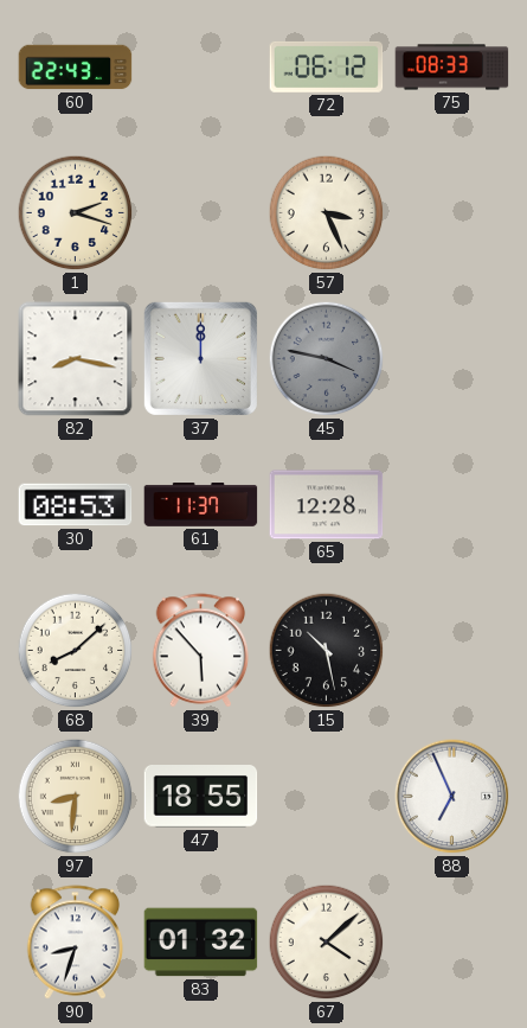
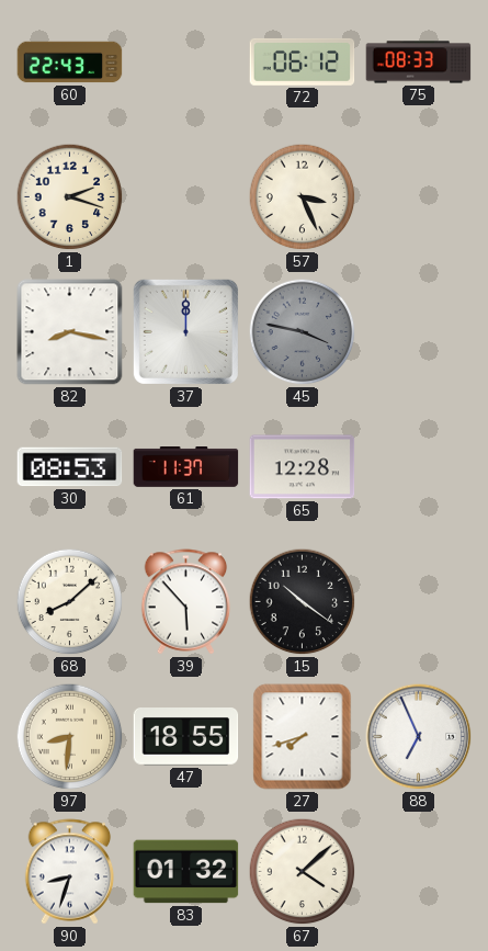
15: 10:28 -> 10:21
27: none -> 7:42
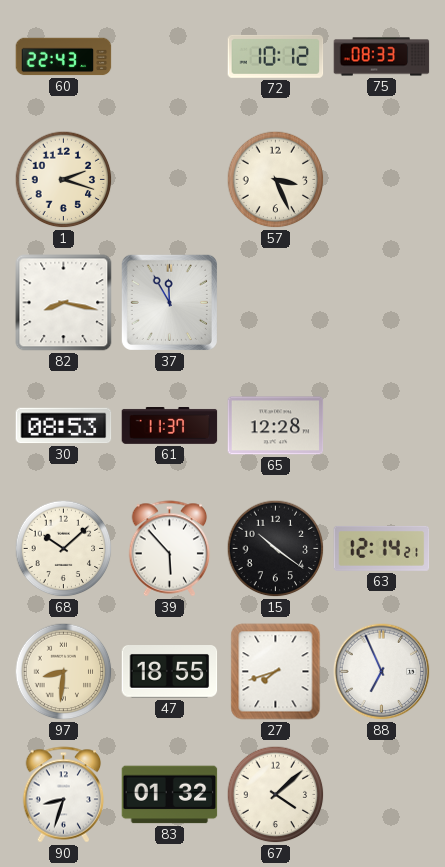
72: 06:12 -> 10:12
37: 12:00 -> 11:55
45: 3:47 -> none
68: 8:08 -> 10:08
63: none -> 12:14
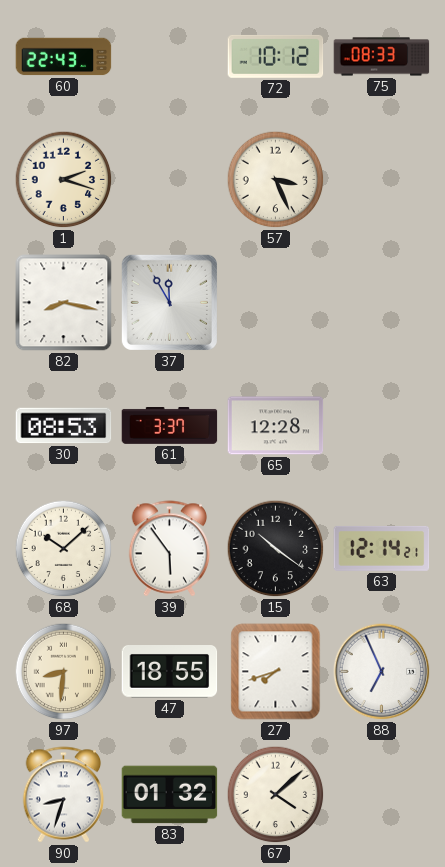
61: 11:37 -> 3:37
39: 5:53 -> 5:54
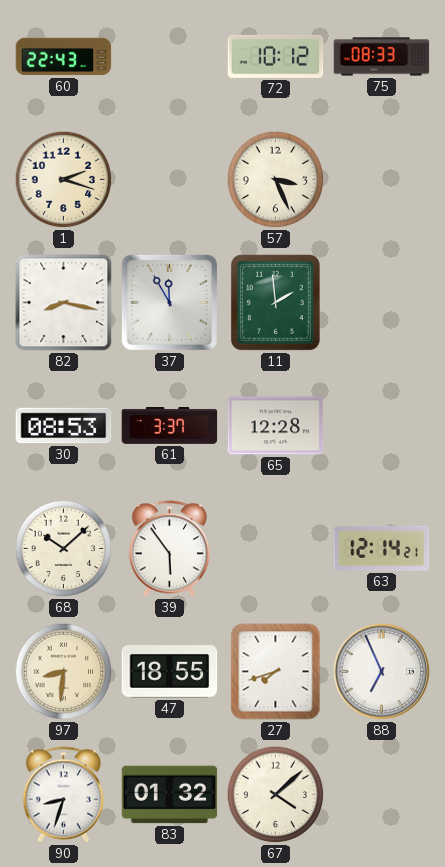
11: none -> 1:59
15: 10:21 -> none
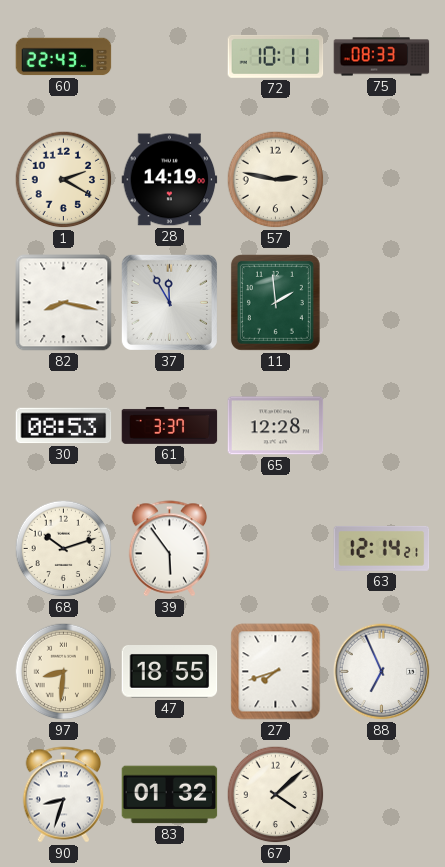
72: 10:12 -> 10:11
1: 2:18 -> 2:20
28: none -> 14:19
57: 3:26 -> 2:47
68: 10:08 -> 10:12
